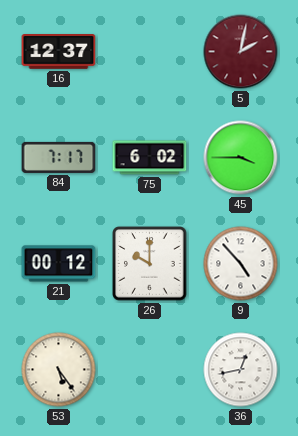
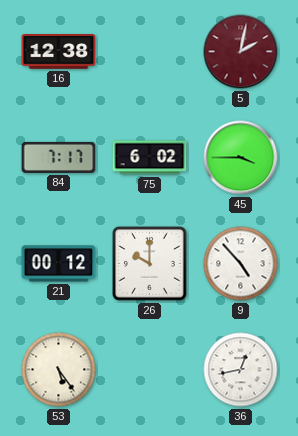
16: 12:37 -> 12:38
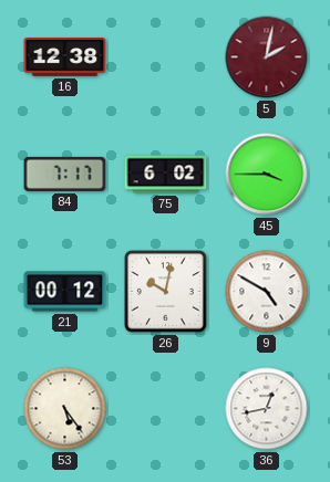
26: 10:00 -> 10:02
9: 4:53 -> 4:50
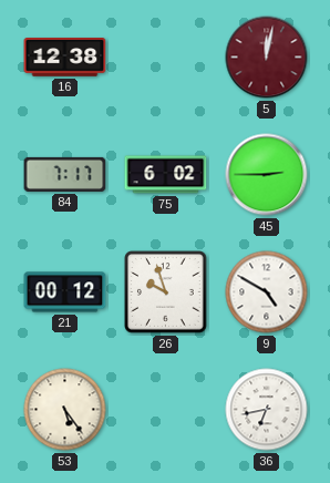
5: 2:02 -> 12:02
45: 3:45 -> 2:45
26: 10:02 -> 9:57
36: 12:43 -> 6:43
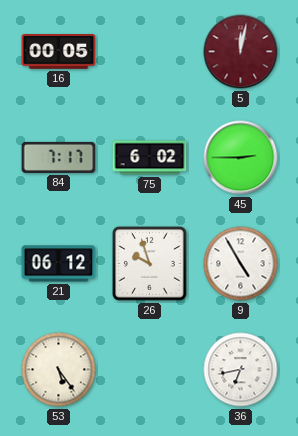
16: 12:38 -> 00:05
21: 00:12 -> 06:12
9: 4:50 -> 4:55
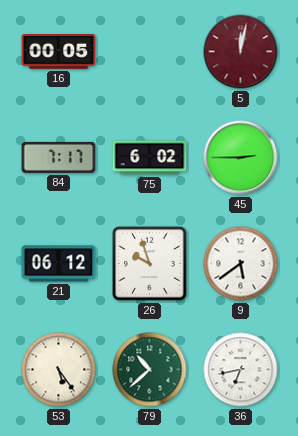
9: 4:55 -> 5:39
79: none -> 10:38
